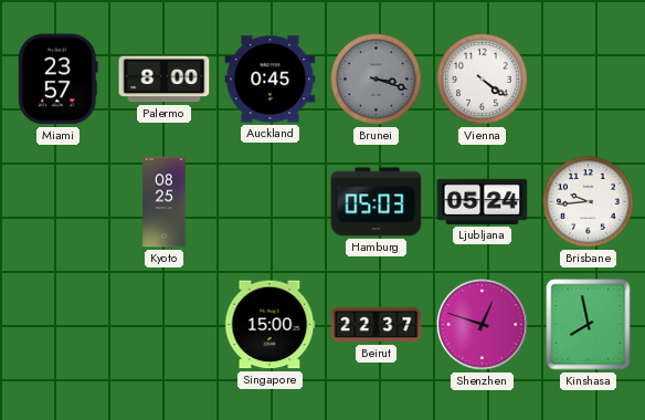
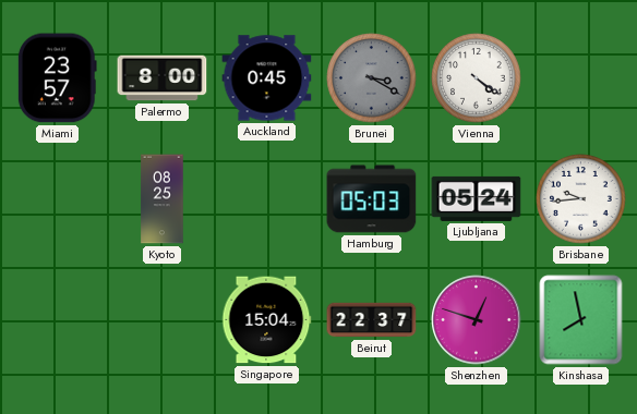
Brunei: 3:18 -> 3:20
Singapore: 15:00 -> 15:04
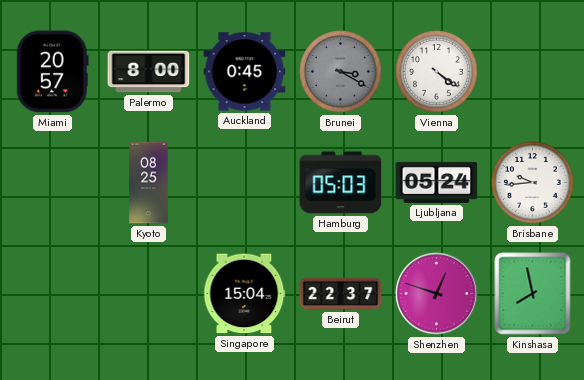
Miami: 23:57 -> 20:57
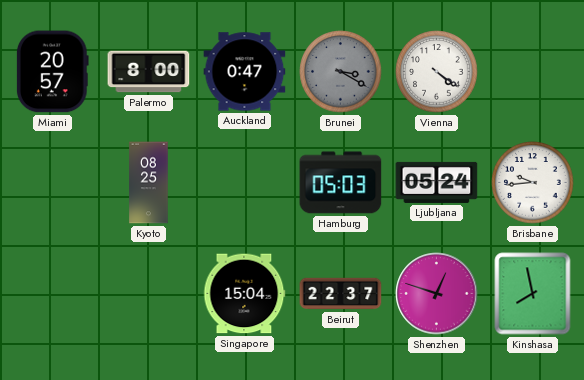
Auckland: 0:45 -> 0:47
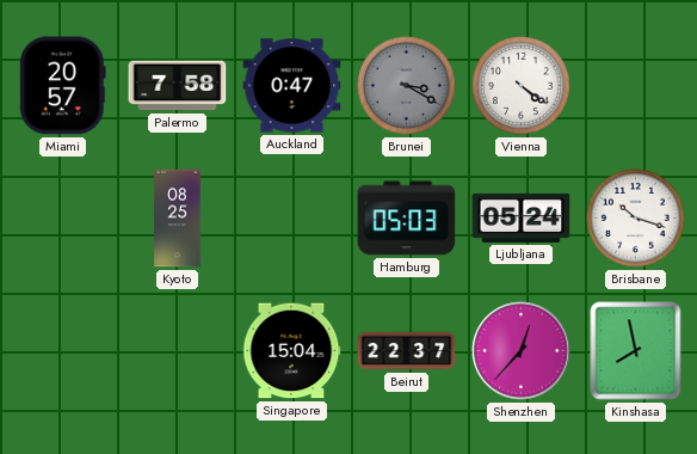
Palermo: 8:00 -> 7:58
Brisbane: 9:44 -> 10:18
Shenzhen: 12:48 -> 12:37
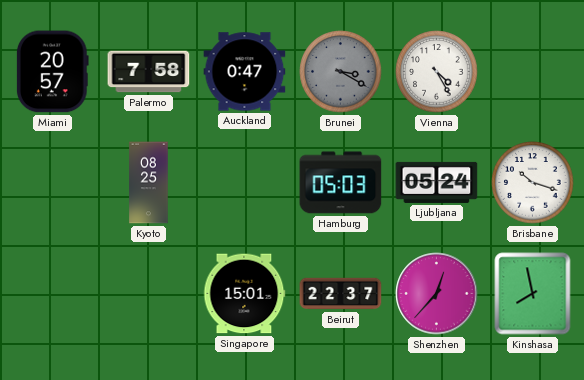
Vienna: 4:21 -> 4:25
Singapore: 15:04 -> 15:01
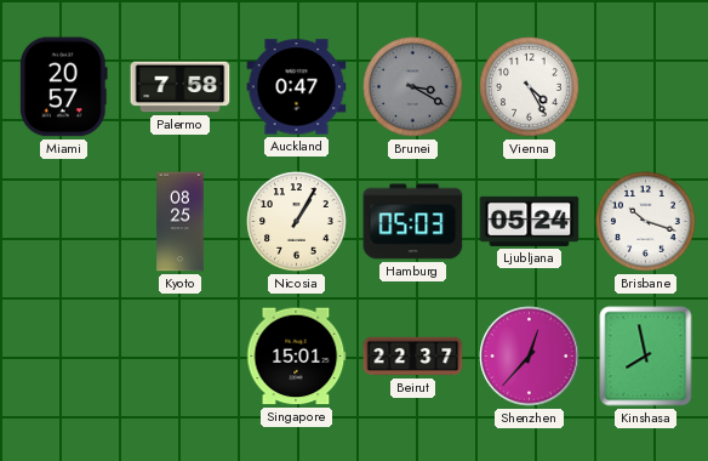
Nicosia: none -> 1:05
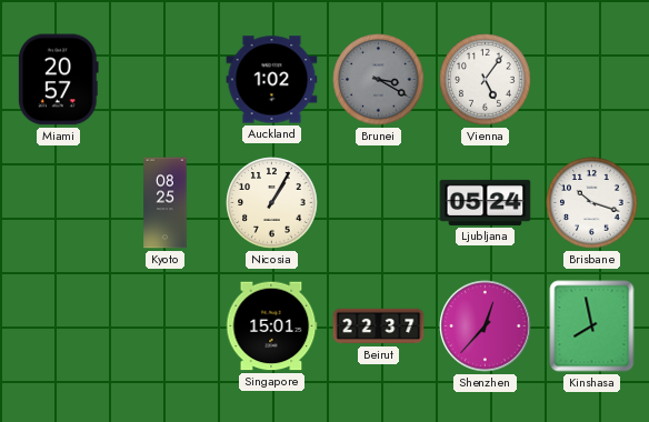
Palermo: 7:58 -> none
Auckland: 0:47 -> 1:02
Vienna: 4:25 -> 5:06
Hamburg: 05:03 -> none
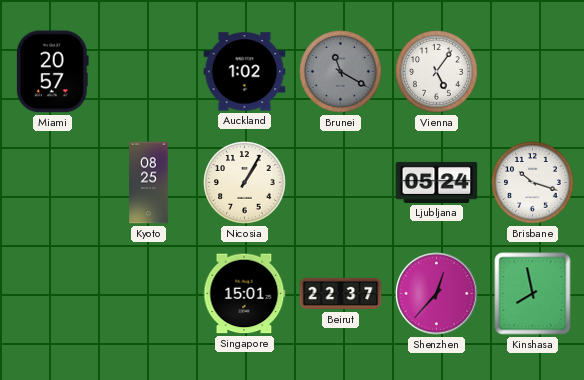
Brunei: 3:20 -> 11:20
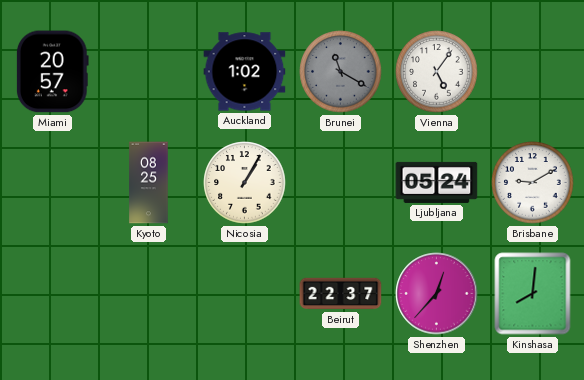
Brisbane: 10:18 -> 9:10
Singapore: 15:01 -> none
Kinshasa: 7:58 -> 8:01
